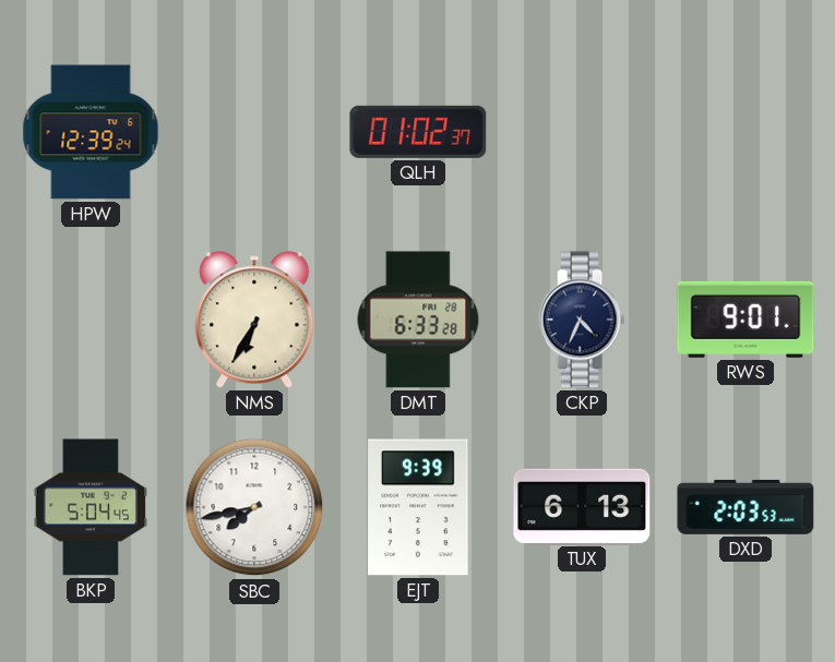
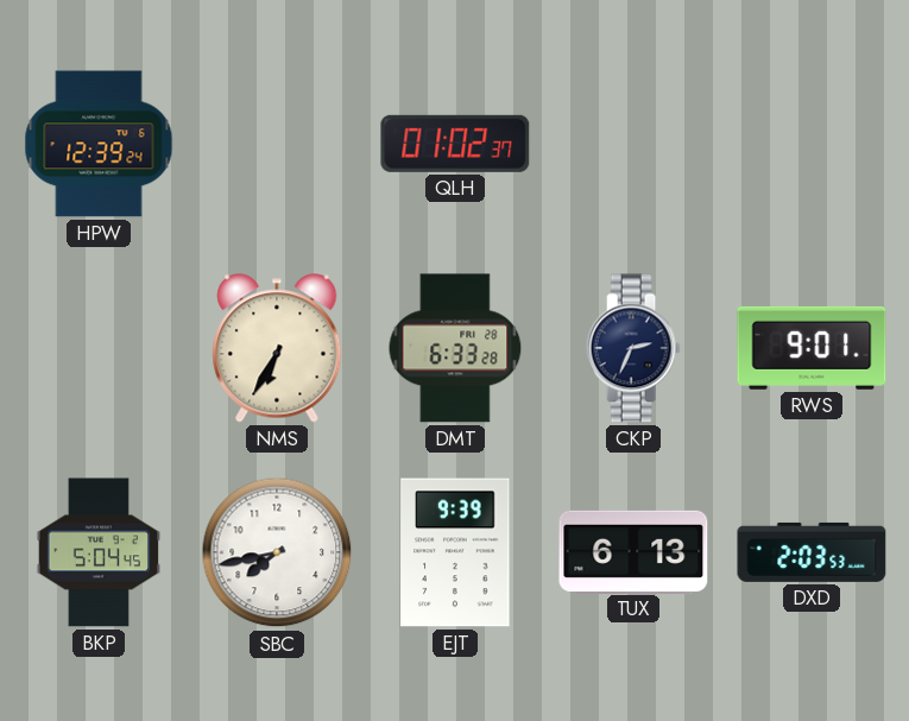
CKP: 4:34 -> 2:34
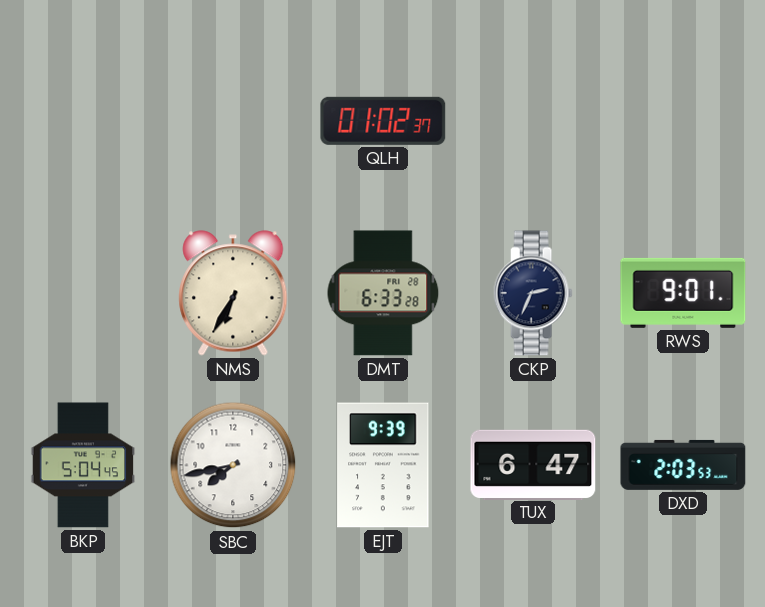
HPW: 12:39 -> none
TUX: 6:13 -> 6:47
